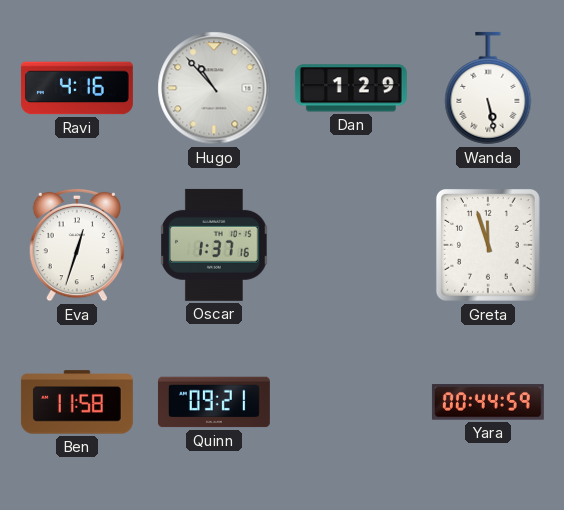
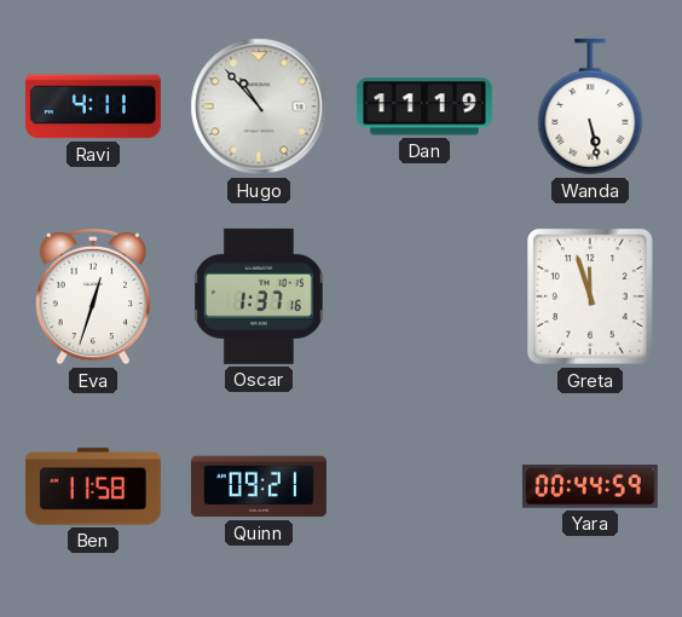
Ravi: 4:16 -> 4:11
Dan: 1:29 -> 11:19
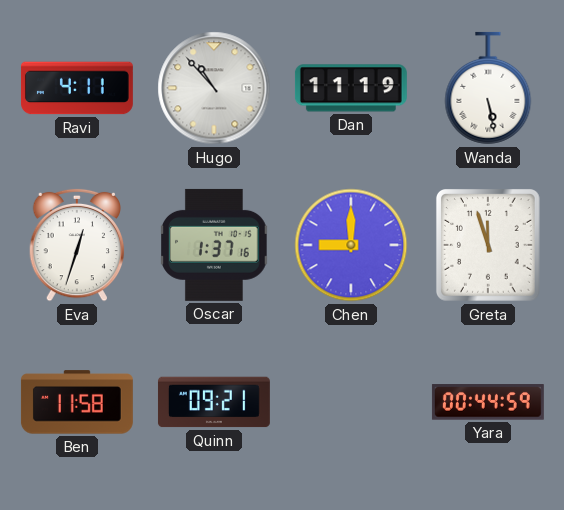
Chen: none -> 9:00
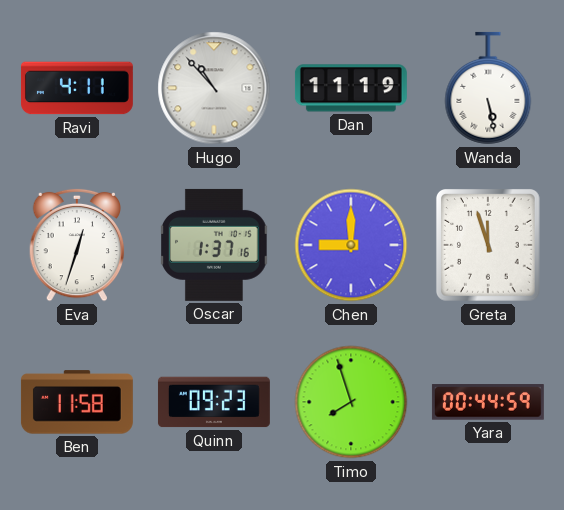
Quinn: 09:21 -> 09:23
Timo: none -> 7:57
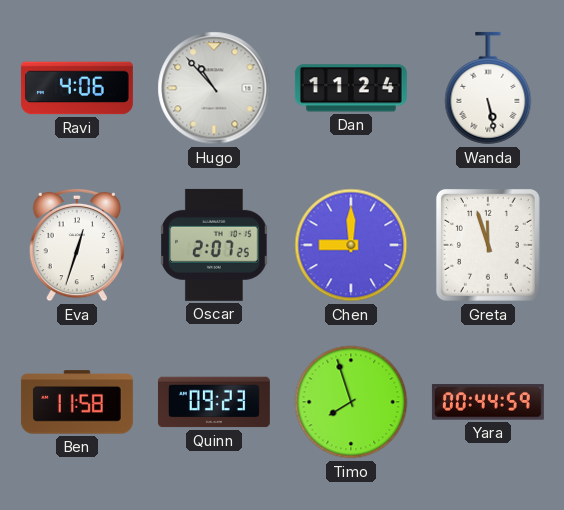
Ravi: 4:11 -> 4:06
Dan: 11:19 -> 11:24
Oscar: 1:37 -> 2:07
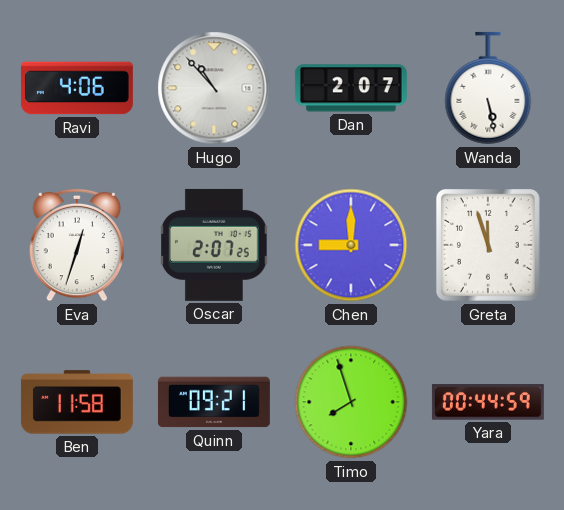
Dan: 11:24 -> 2:07
Quinn: 09:23 -> 09:21
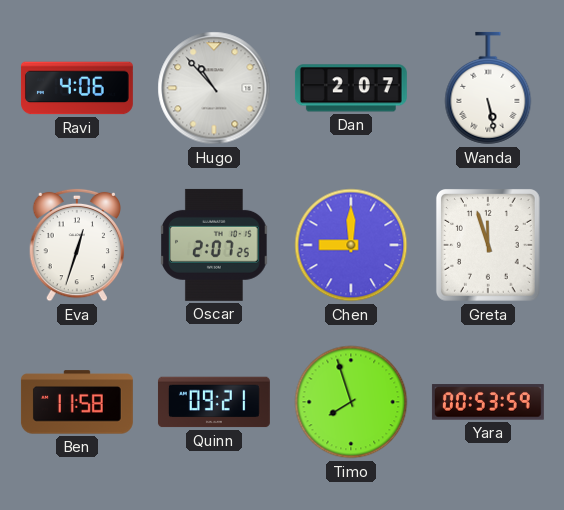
Yara: 00:44 -> 00:53
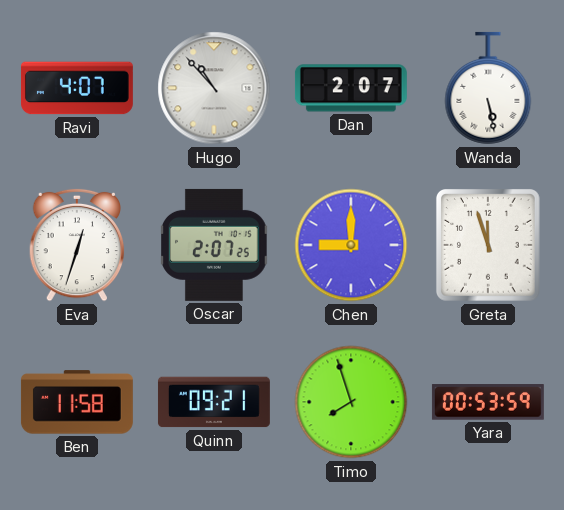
Ravi: 4:06 -> 4:07
